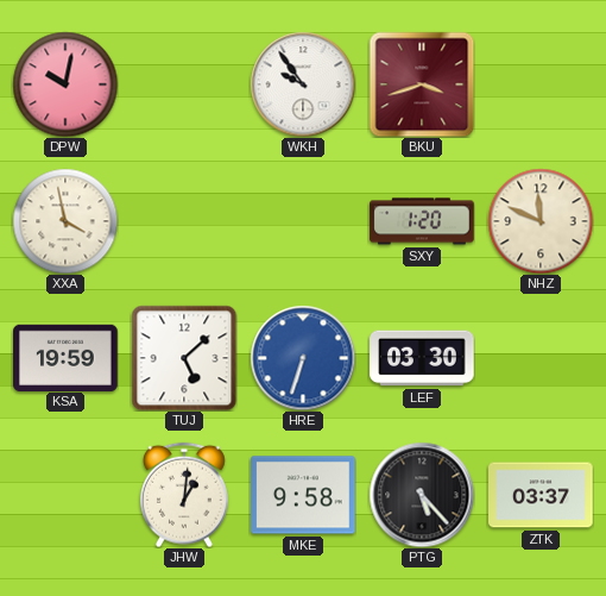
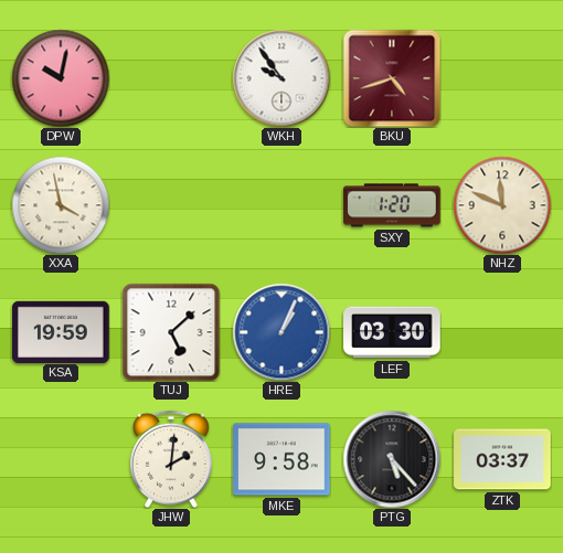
BKU: 3:42 -> 4:42
HRE: 6:33 -> 1:04
JHW: 1:01 -> 2:01
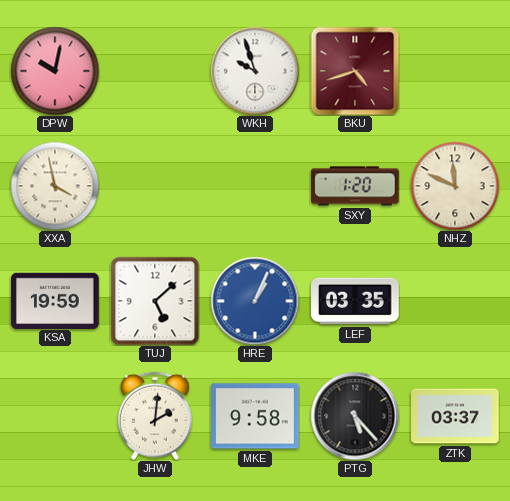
WKH: 9:54 -> 9:57
LEF: 03:30 -> 03:35
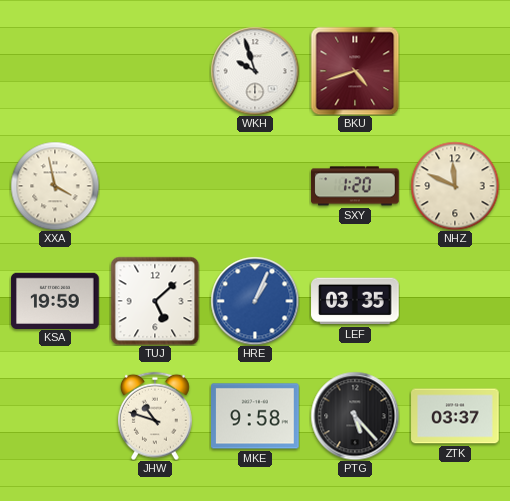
DPW: 10:02 -> none
JHW: 2:01 -> 10:48
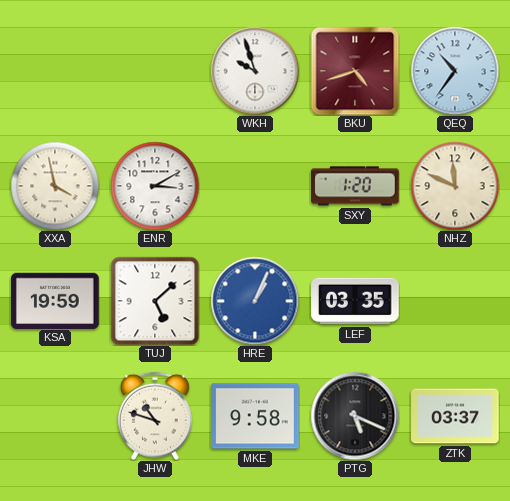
QEQ: none -> 10:36
ENR: none -> 3:10
PTG: 5:23 -> 5:19
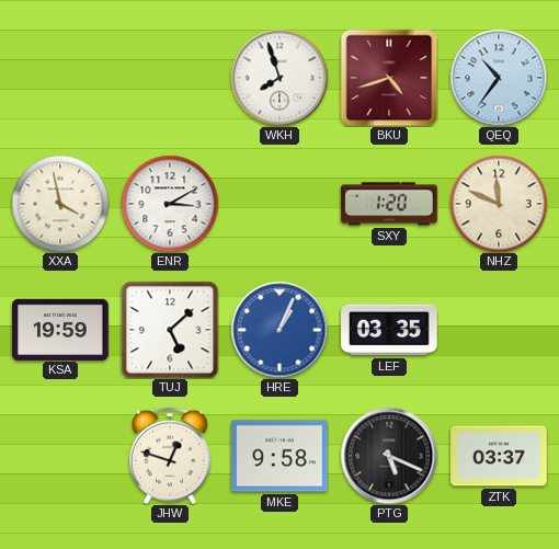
WKH: 9:57 -> 7:57
JHW: 10:48 -> 12:48
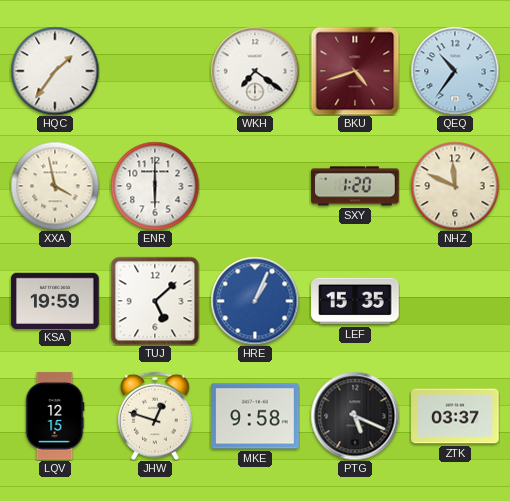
HQC: none -> 1:36
WKH: 7:57 -> 7:21
ENR: 3:10 -> 6:00
LEF: 03:35 -> 15:35
LQV: none -> 12:15
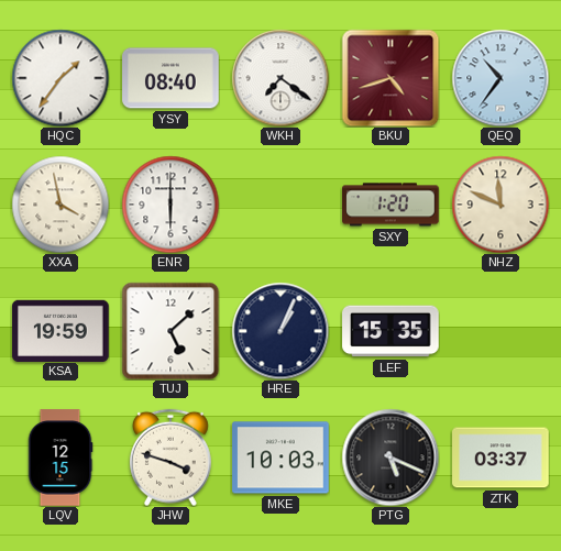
YSY: none -> 08:40
HRE dial: blue -> navy
JHW: 12:48 -> 3:48
MKE: 9:58 -> 10:03
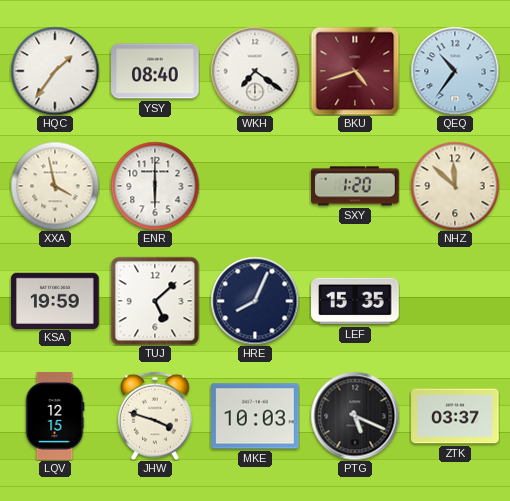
NHZ: 11:49 -> 11:52
HRE: 1:04 -> 8:04
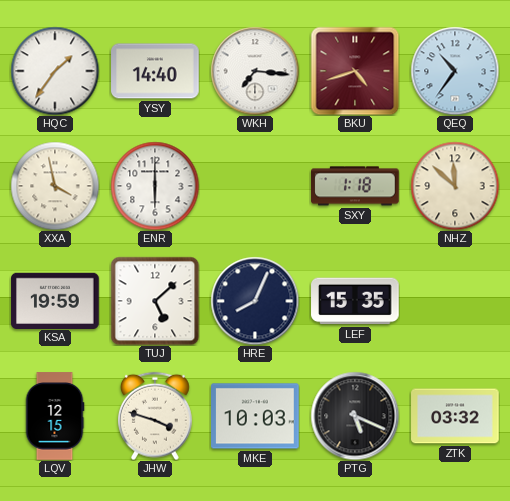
YSY: 08:40 -> 14:40
WKH: 7:21 -> 7:16
SXY: 1:20 -> 1:18
ZTK: 03:37 -> 03:32
